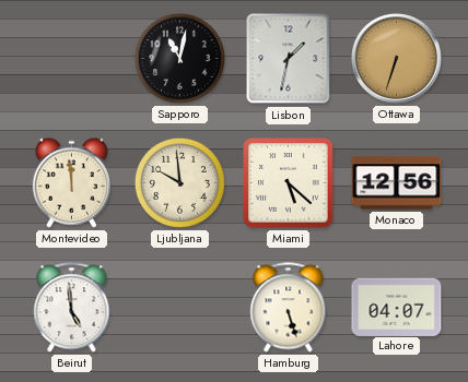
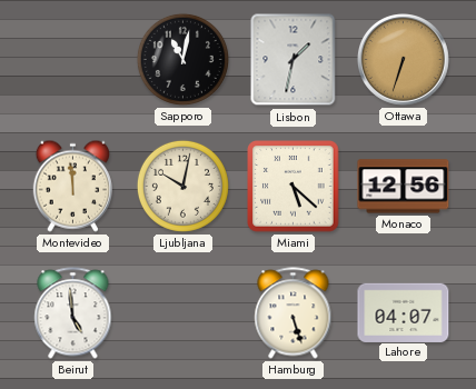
Ljubljana: 9:59 -> 10:02
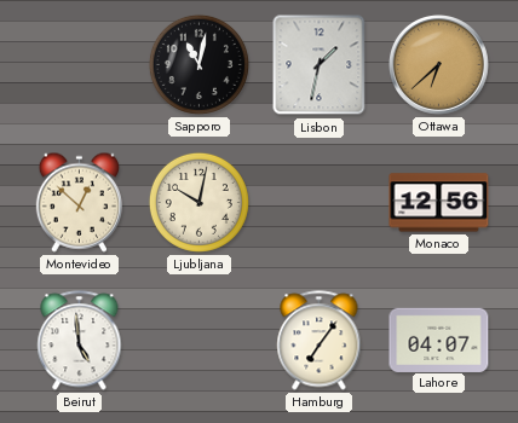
Ottawa: 6:33 -> 6:38
Montevideo: 11:59 -> 12:52
Miami: 5:22 -> none
Hamburg: 5:27 -> 7:06
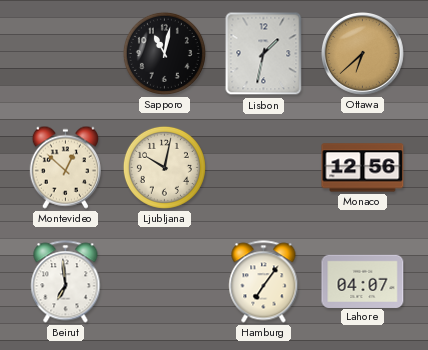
Beirut: 4:59 -> 6:59
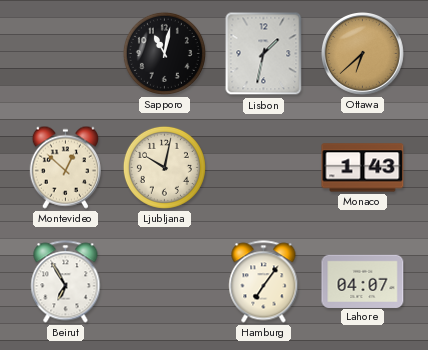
Monaco: 12:56 -> 1:43
Beirut: 6:59 -> 6:55
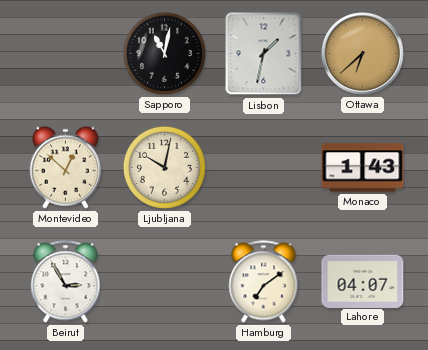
Beirut: 6:55 -> 2:55
Hamburg: 7:06 -> 7:09
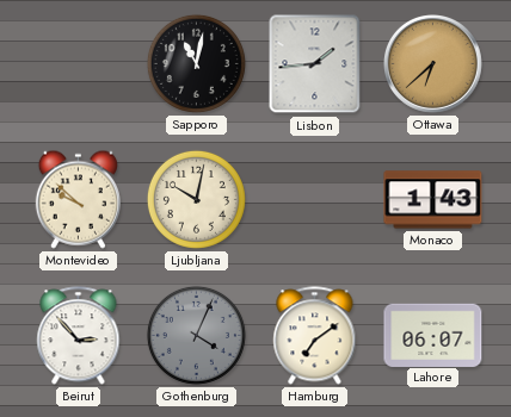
Lisbon: 1:32 -> 1:44
Montevideo: 12:52 -> 9:52
Beirut: 2:55 -> 2:53
Gothenburg: none -> 4:04
Lahore: 04:07 -> 06:07
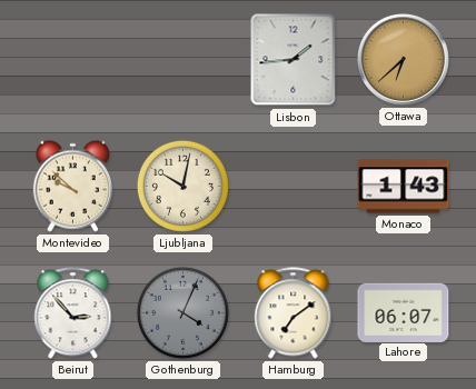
Sapporo: 11:02 -> none
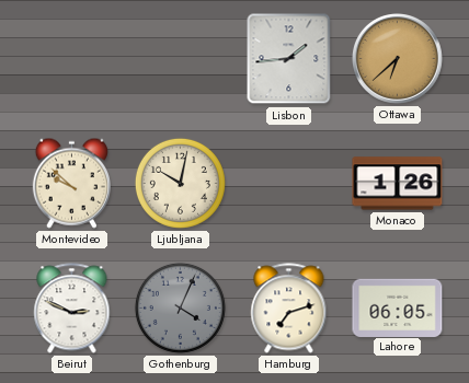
Monaco: 1:43 -> 1:26
Beirut: 2:53 -> 2:49
Hamburg: 7:09 -> 7:12
Lahore: 06:07 -> 06:05
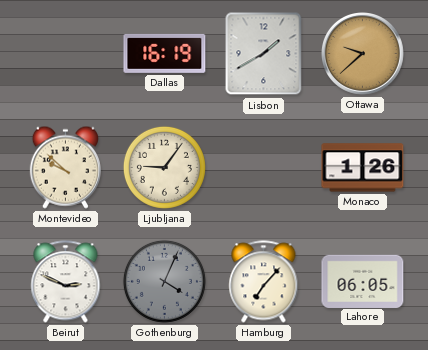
Dallas: none -> 16:19
Lisbon: 1:44 -> 1:40
Ottawa: 6:38 -> 9:38
Ljubljana: 10:02 -> 9:06
Hamburg: 7:12 -> 7:07
